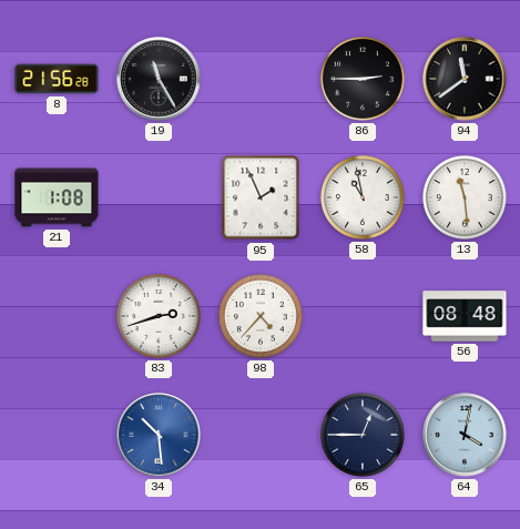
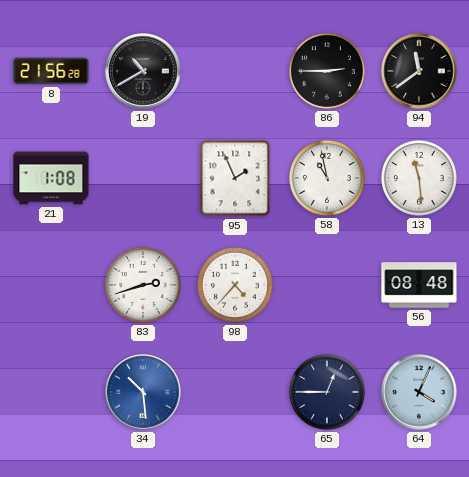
19: 11:25 -> 10:40
64: 4:02 -> 4:04
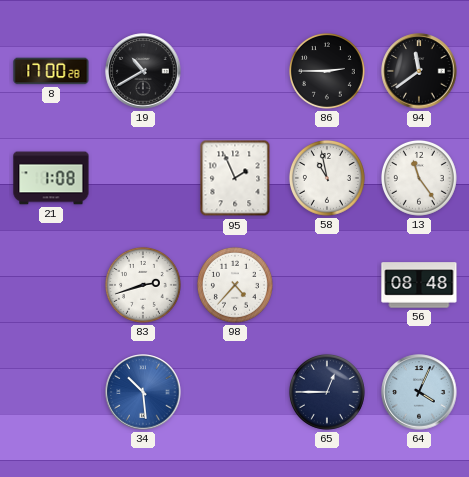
8: 21:56 -> 17:00
13: 11:29 -> 11:24
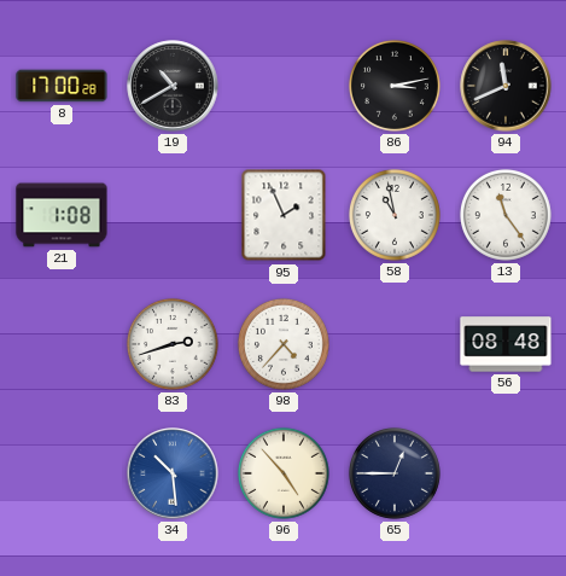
86: 2:45 -> 3:13
94: 11:39 -> 11:41
96: none -> 4:53
64: 4:04 -> none
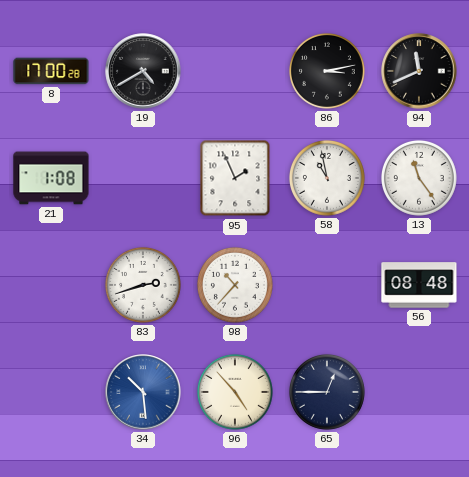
19: 10:40 -> 4:40
98: 4:37 -> 10:37
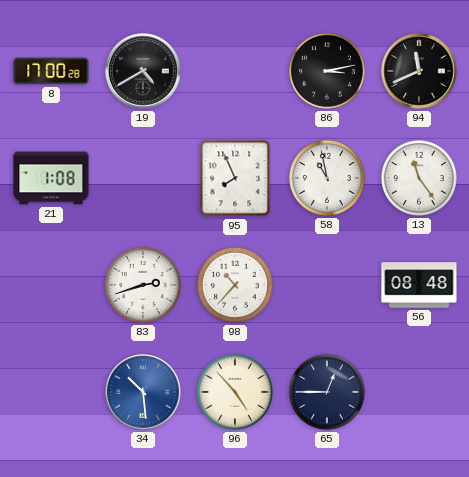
95: 1:56 -> 7:56
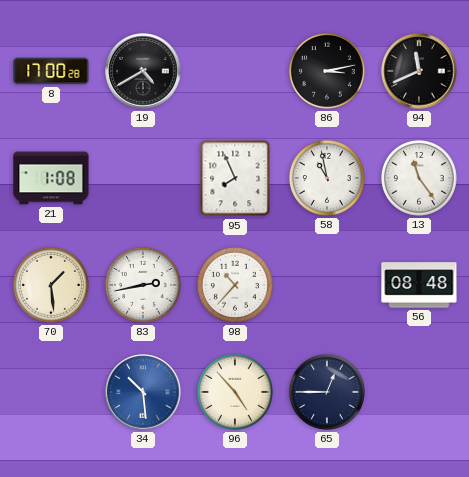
70: none -> 1:29
83: 2:42 -> 2:43
